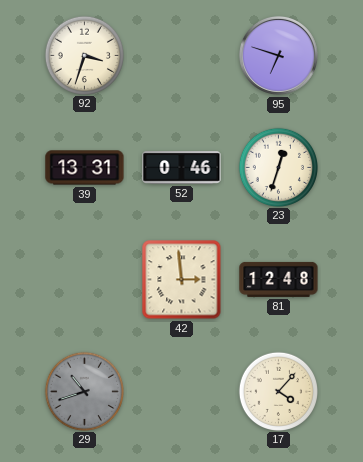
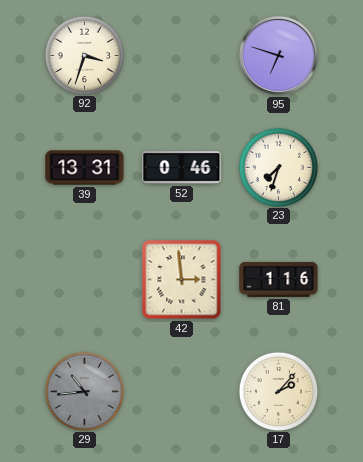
23: 12:33 -> 7:33
81: 12:48 -> 1:16
29: 10:42 -> 10:44
17: 4:07 -> 2:07
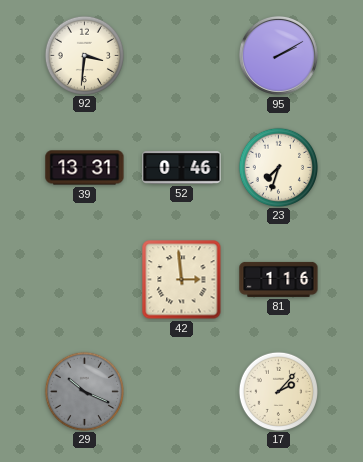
92: 3:33 -> 3:31
95: 6:48 -> 2:10
29: 10:44 -> 10:19
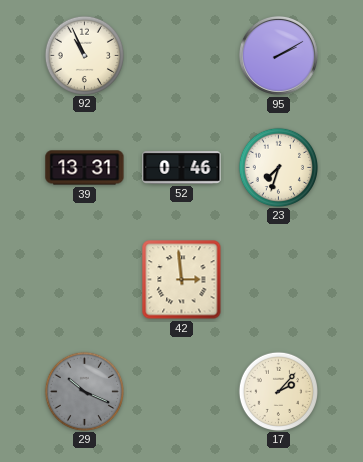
92: 3:31 -> 10:56
81: 1:16 -> none
